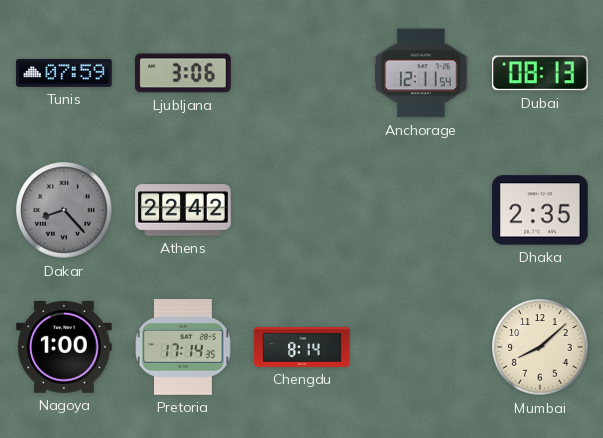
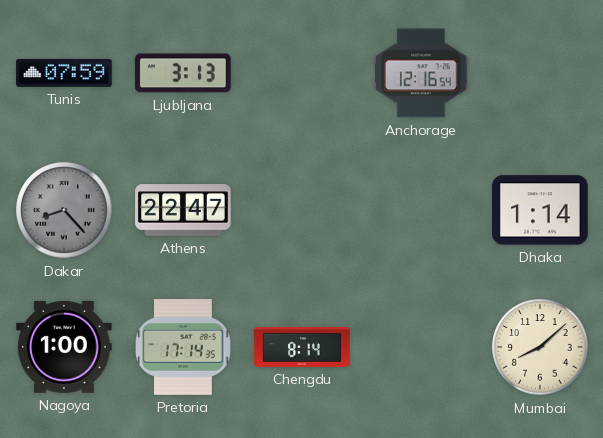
Ljubljana: 3:06 -> 3:13
Anchorage: 12:11 -> 12:16
Dubai: 08:13 -> none
Athens: 22:42 -> 22:47
Dhaka: 2:35 -> 1:14
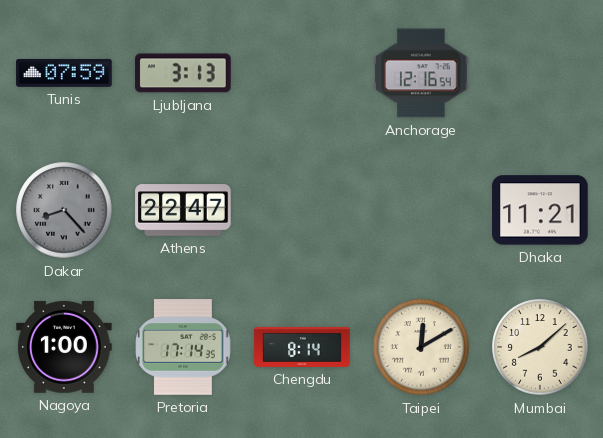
Dhaka: 1:14 -> 11:21
Taipei: none -> 12:10
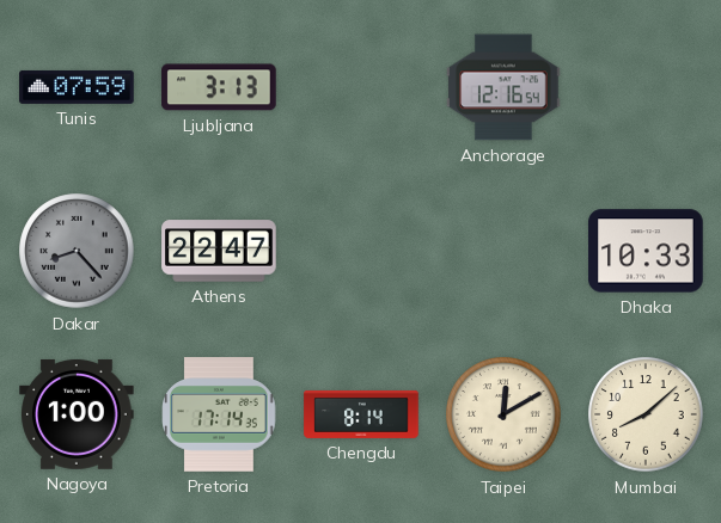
Dhaka: 11:21 -> 10:33
